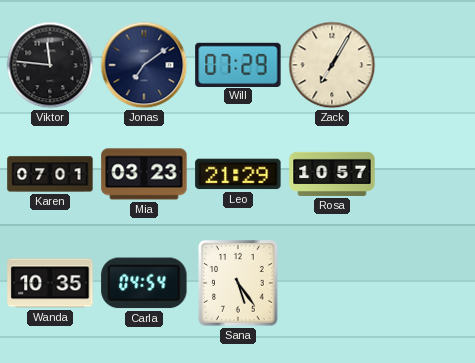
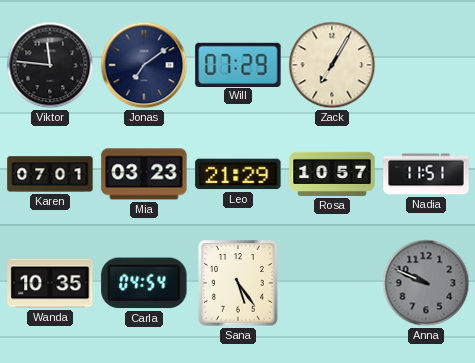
Nadia: none -> 11:51
Anna: none -> 9:49
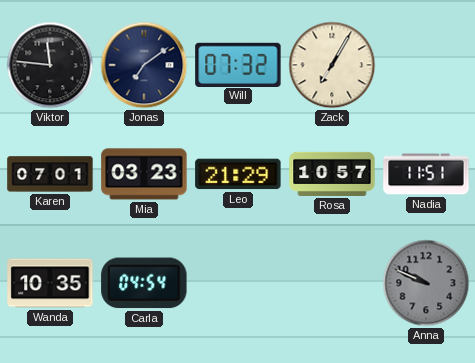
Will: 07:29 -> 07:32
Sana: 5:24 -> none
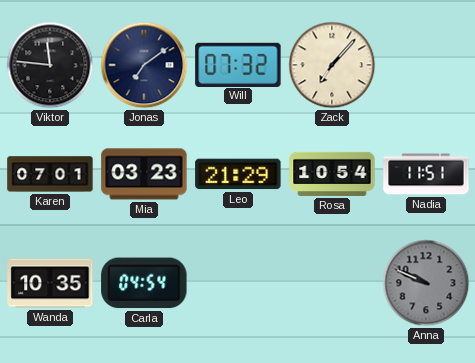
Zack: 7:05 -> 7:07
Rosa: 10:57 -> 10:54
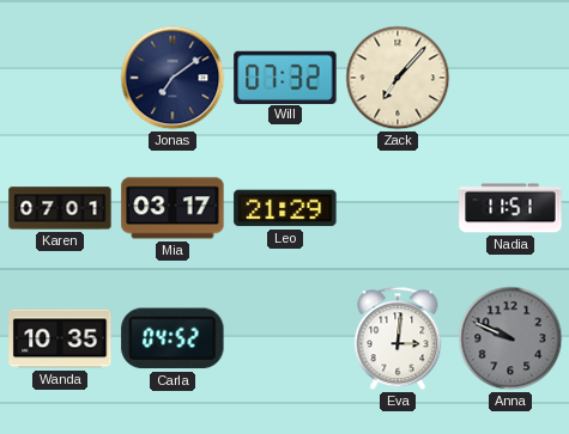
Viktor: 11:46 -> none
Mia: 03:23 -> 03:17
Rosa: 10:54 -> none
Carla: 04:54 -> 04:52
Eva: none -> 3:01
